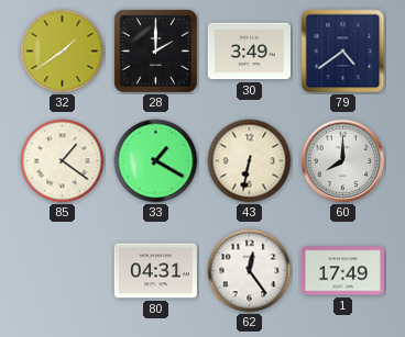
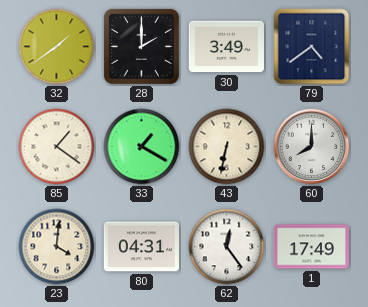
23: none -> 4:01
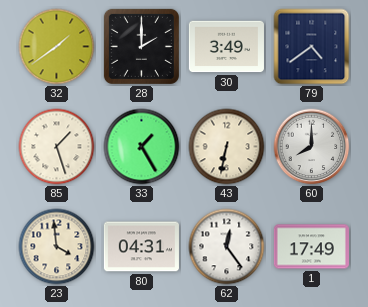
85: 1:21 -> 1:27
33: 1:20 -> 1:25
23: 4:01 -> 3:59
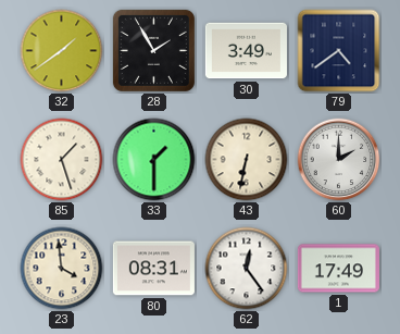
28: 2:00 -> 1:55
33: 1:25 -> 1:30
60: 8:00 -> 2:00
80: 04:31 -> 08:31
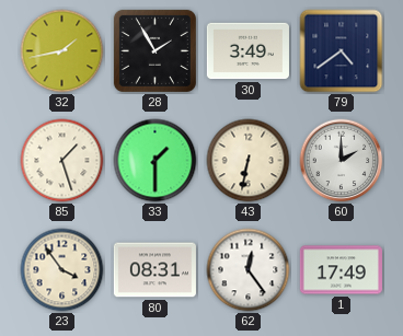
32: 1:39 -> 1:43
23: 3:59 -> 3:54
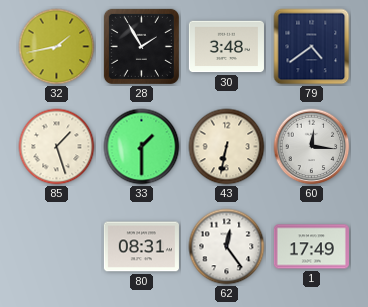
30: 3:49 -> 3:48
60: 2:00 -> 12:16
23: 3:54 -> none
